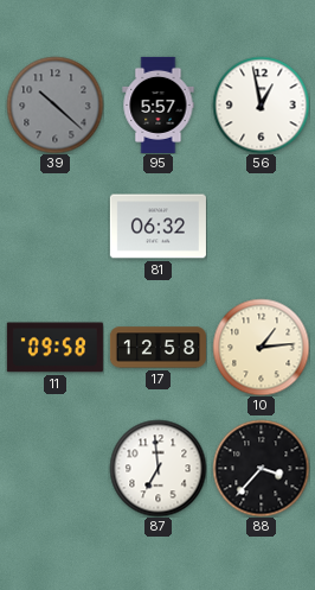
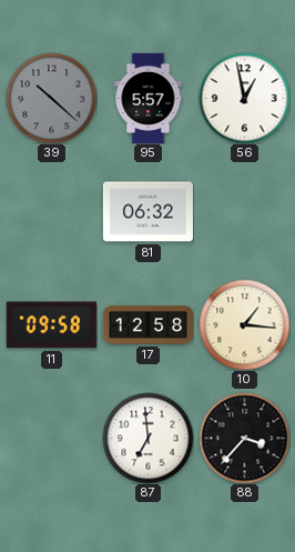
10: 1:14 -> 1:16
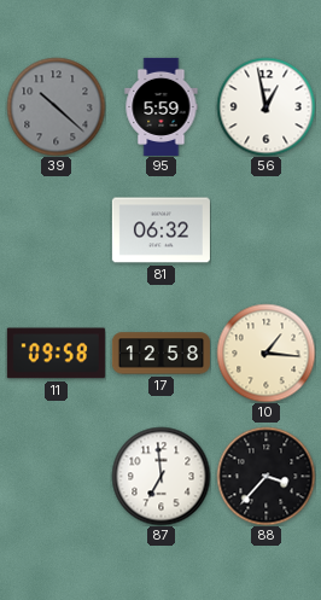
95: 5:57 -> 5:59
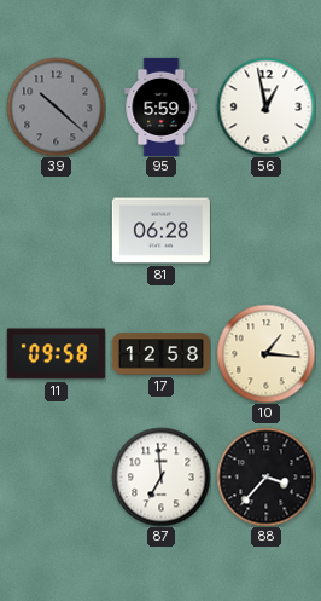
81: 06:32 -> 06:28
